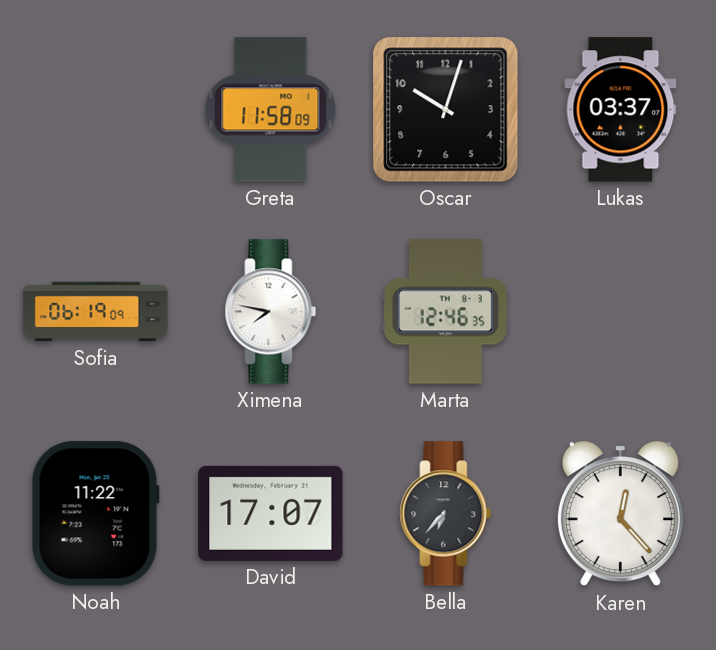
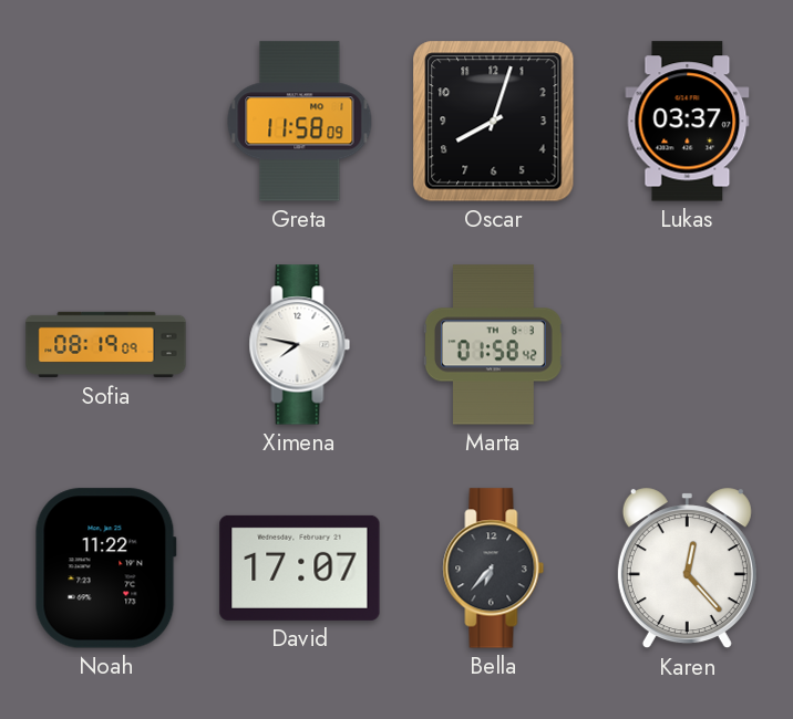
Oscar: 10:03 -> 8:03
Sofia: 06:19 -> 08:19
Marta: 12:46 -> 01:58
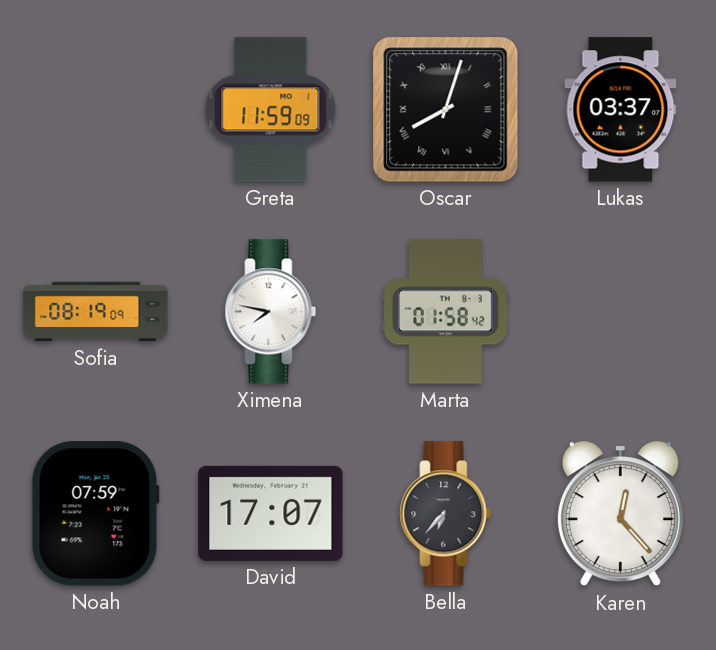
Greta: 11:58 -> 11:59
Oscar numerals: Arabic -> Roman
Noah: 11:22 -> 07:59
